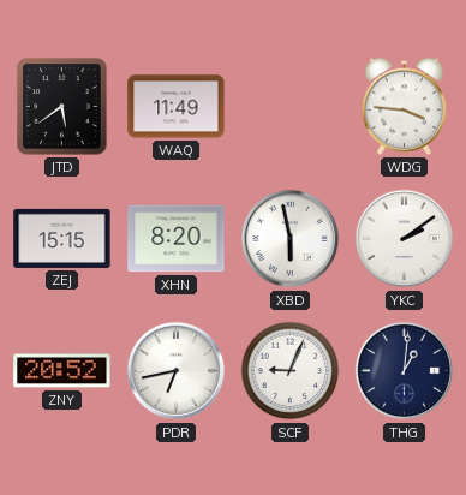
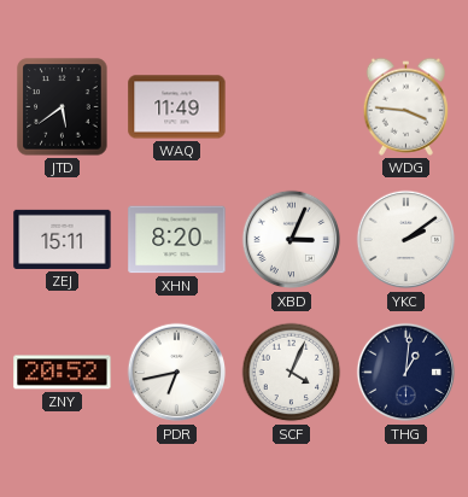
ZEJ: 15:15 -> 15:11
XBD: 5:58 -> 3:04
SCF: 9:04 -> 4:04
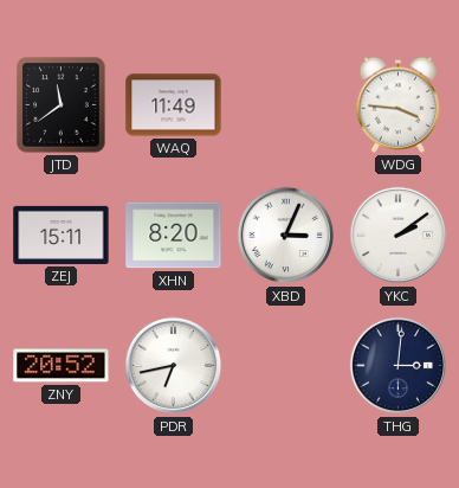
JTD: 5:39 -> 11:39
SCF: 4:04 -> none
THG: 1:01 -> 3:01
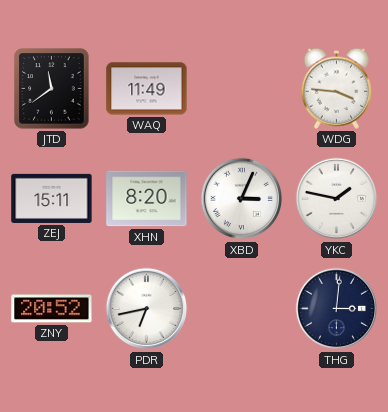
YKC: 2:09 -> 1:47
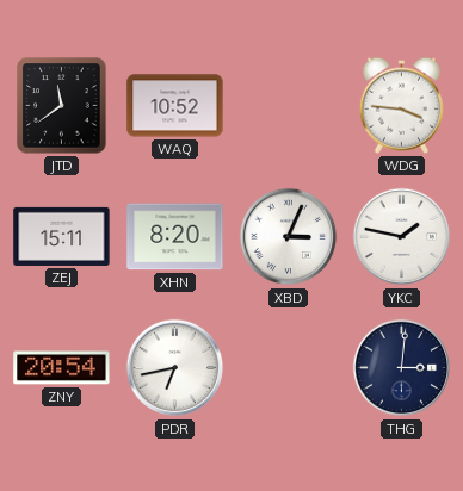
WAQ: 11:49 -> 10:52
ZNY: 20:52 -> 20:54
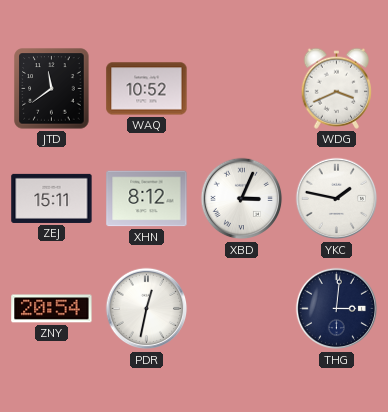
WDG: 3:46 -> 3:41
XHN: 8:20 -> 8:12
PDR: 6:43 -> 12:32
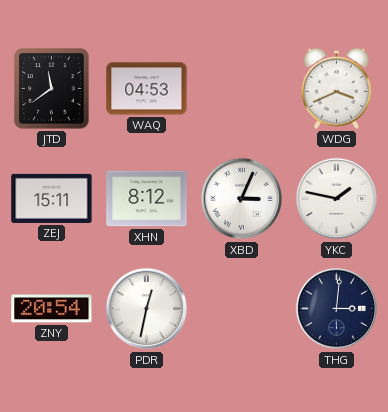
WAQ: 10:52 -> 04:53
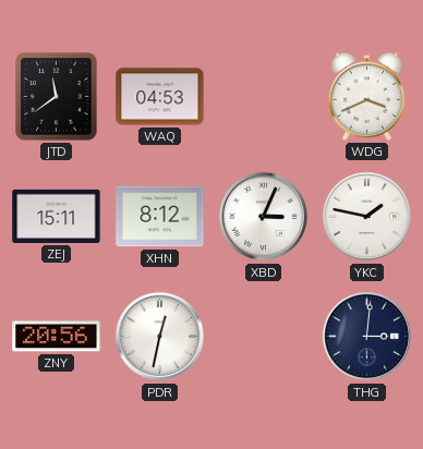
ZNY: 20:54 -> 20:56
